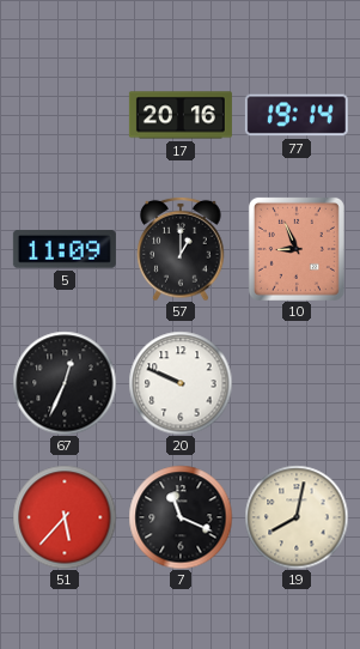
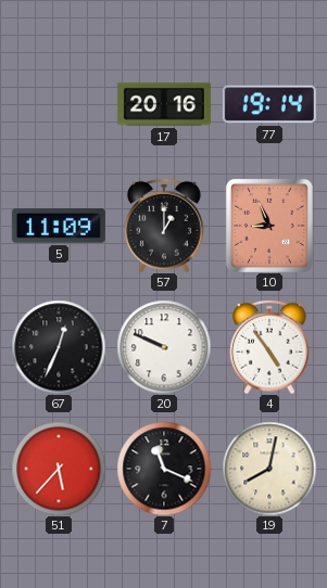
4: none -> 4:54
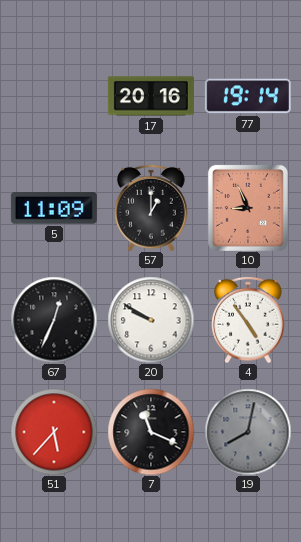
20: 9:49 -> 9:50
19 dial: cream -> grey
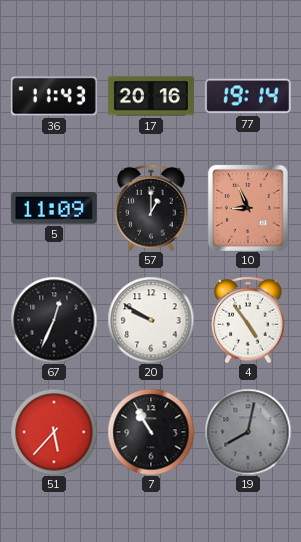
36: none -> 11:43
7: 11:19 -> 10:55
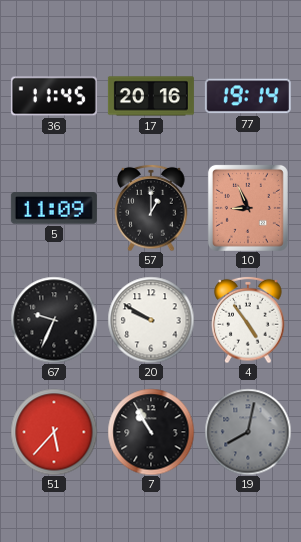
36: 11:43 -> 11:45
67: 12:34 -> 9:34
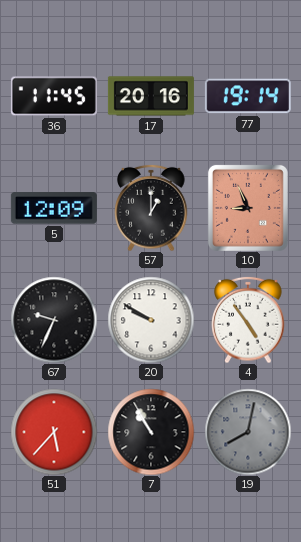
5: 11:09 -> 12:09
